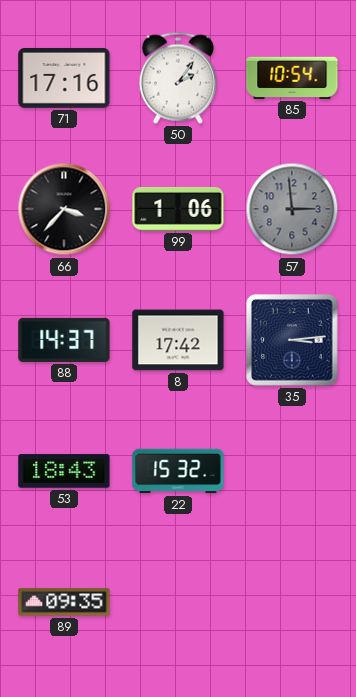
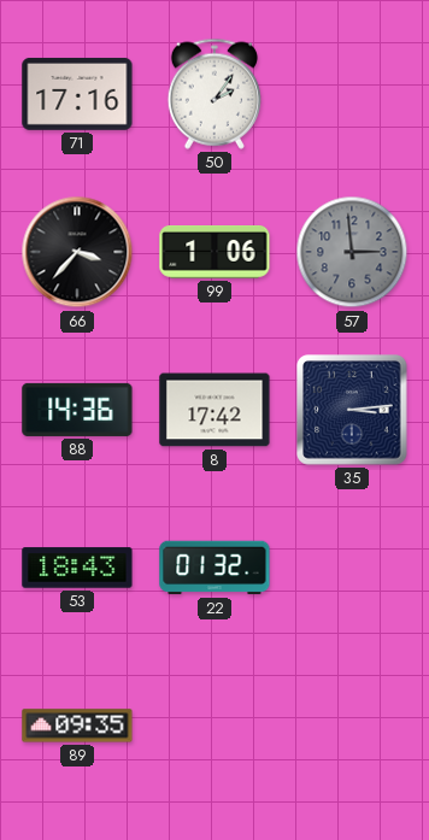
85: 10:54 -> none
88: 14:37 -> 14:36
22: 15:32 -> 01:32
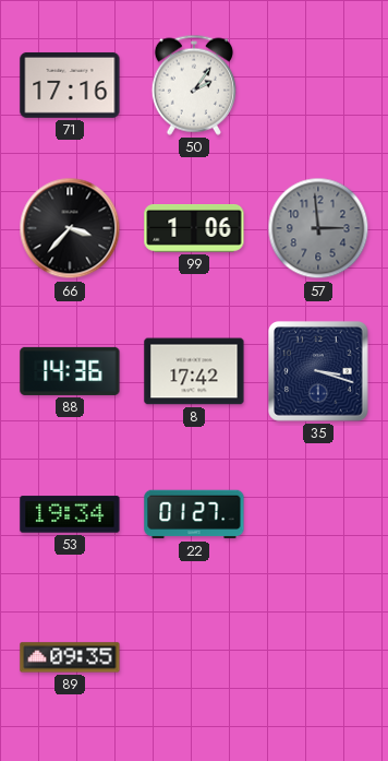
35: 3:14 -> 3:18
53: 18:43 -> 19:34
22: 01:32 -> 01:27
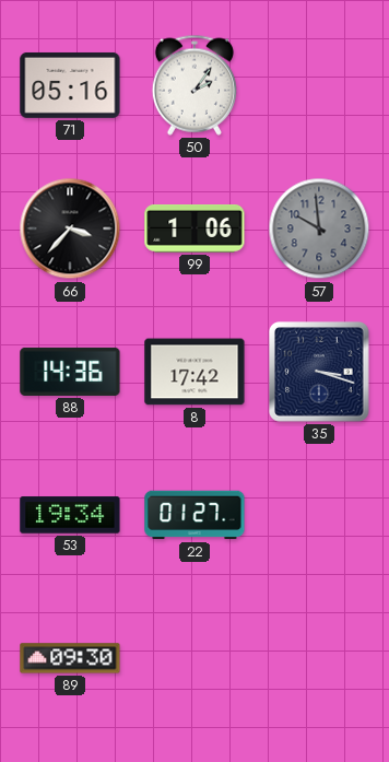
71: 17:16 -> 05:16
57: 2:59 -> 9:59
89: 09:35 -> 09:30
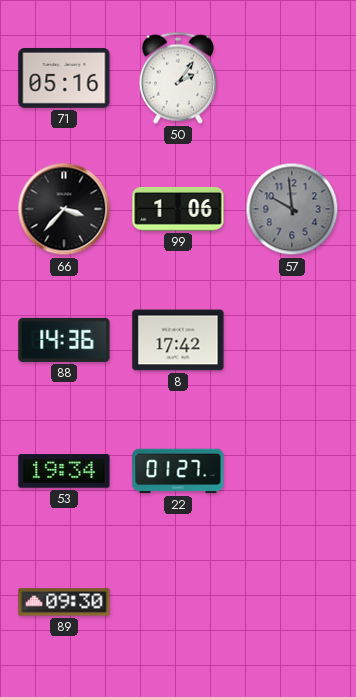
35: 3:18 -> none
